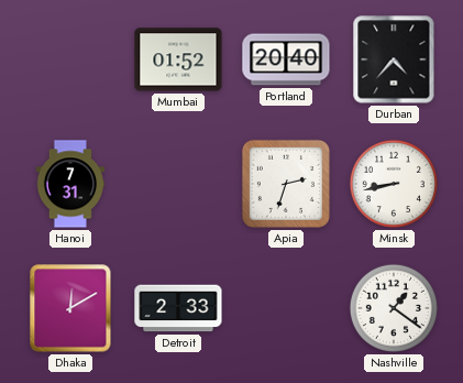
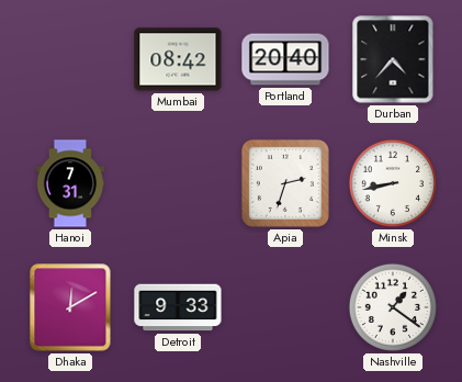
Mumbai: 01:52 -> 08:42
Detroit: 2:33 -> 9:33
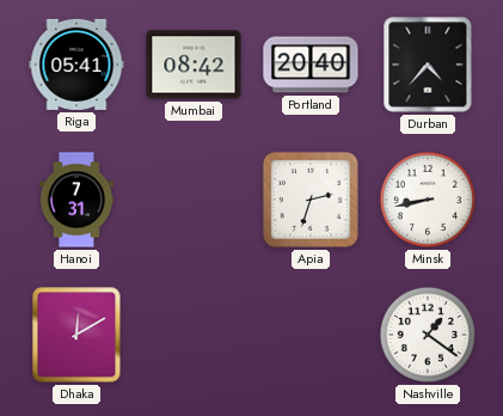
Riga: none -> 05:41
Detroit: 9:33 -> none
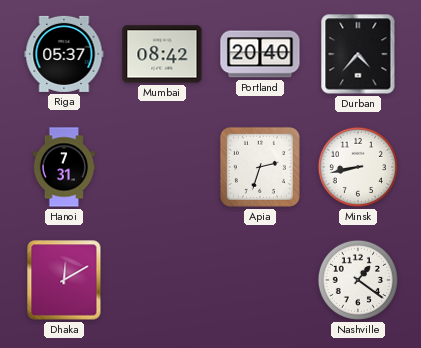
Riga: 05:41 -> 05:37
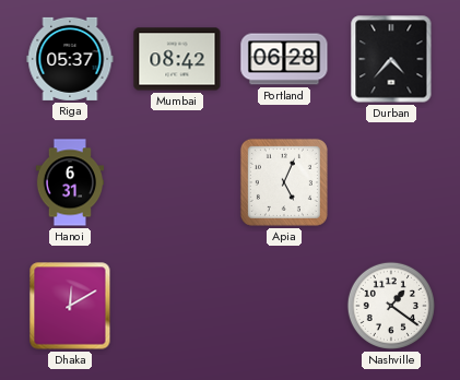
Portland: 20:40 -> 06:28
Hanoi: 7:31 -> 6:31
Apia: 2:33 -> 5:04
Minsk: 8:43 -> none
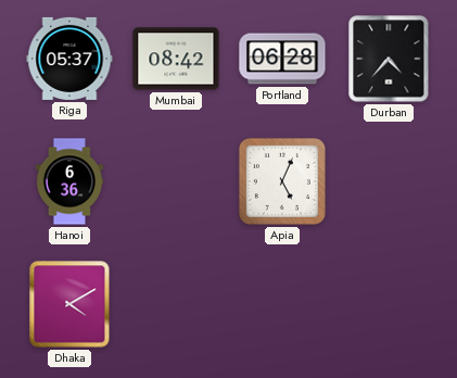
Hanoi: 6:31 -> 6:36
Dhaka: 12:10 -> 4:10
Nashville: 1:21 -> none
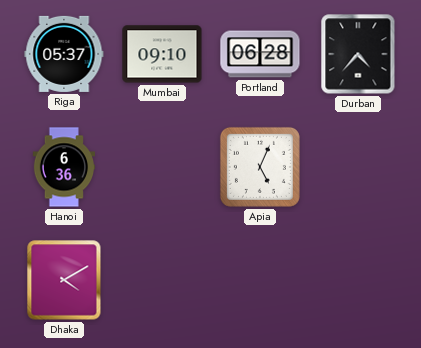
Mumbai: 08:42 -> 09:10
